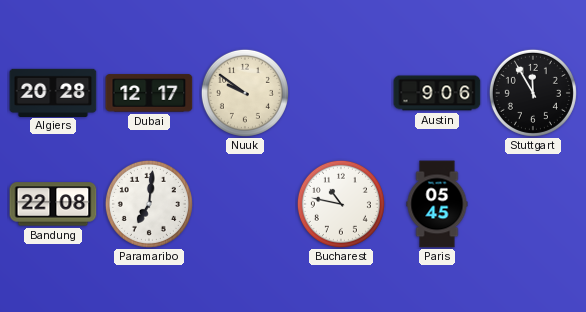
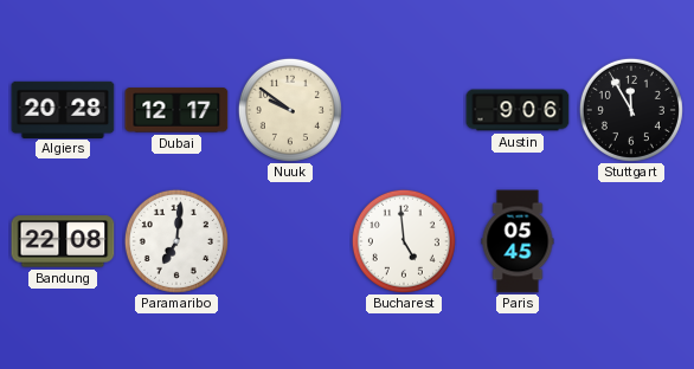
Bucharest: 10:47 -> 4:59
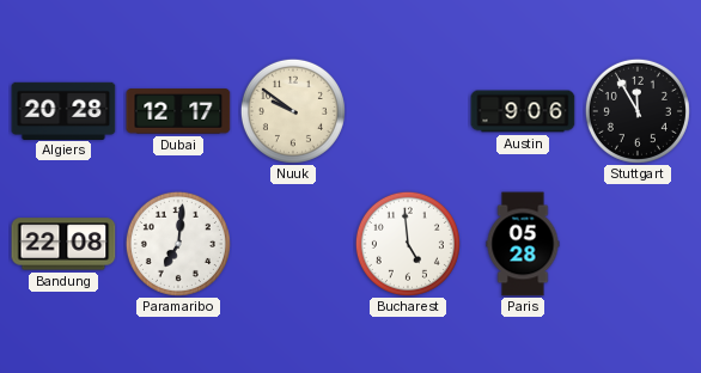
Paris: 05:45 -> 05:28
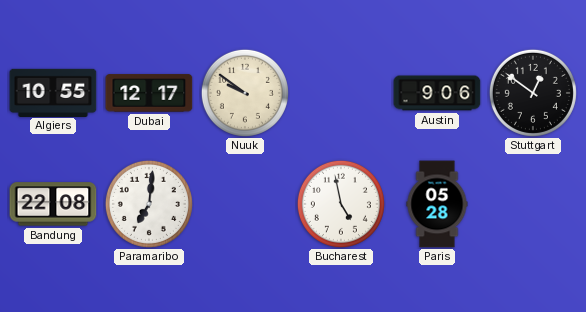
Algiers: 20:28 -> 10:55
Stuttgart: 11:55 -> 12:51
Bucharest: 4:59 -> 4:58
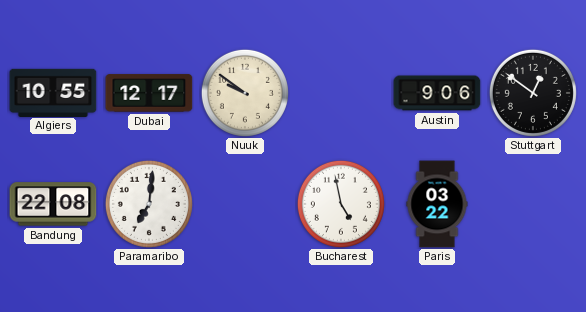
Paris: 05:28 -> 03:22
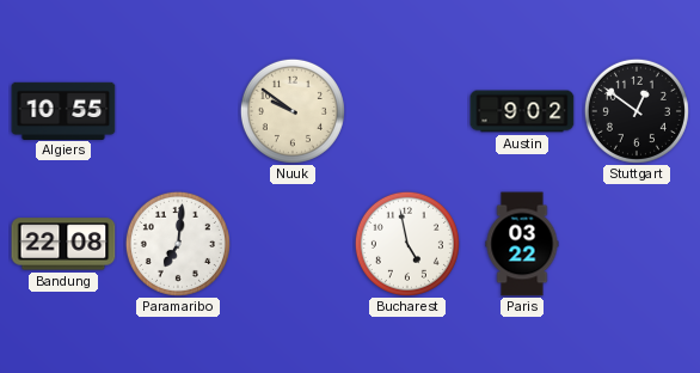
Dubai: 12:17 -> none
Austin: 9:06 -> 9:02
